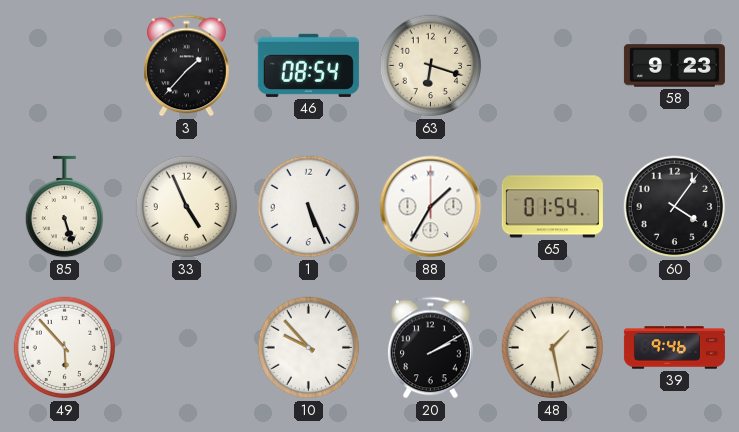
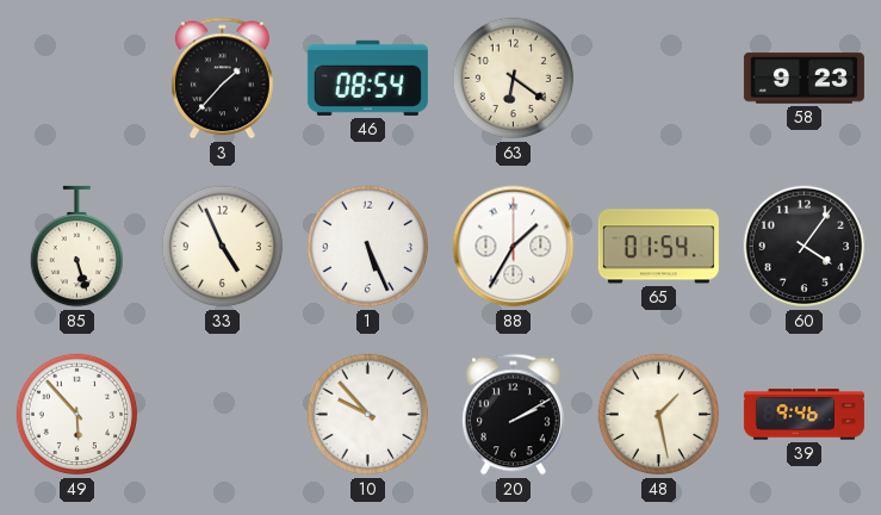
63: 6:18 -> 6:21
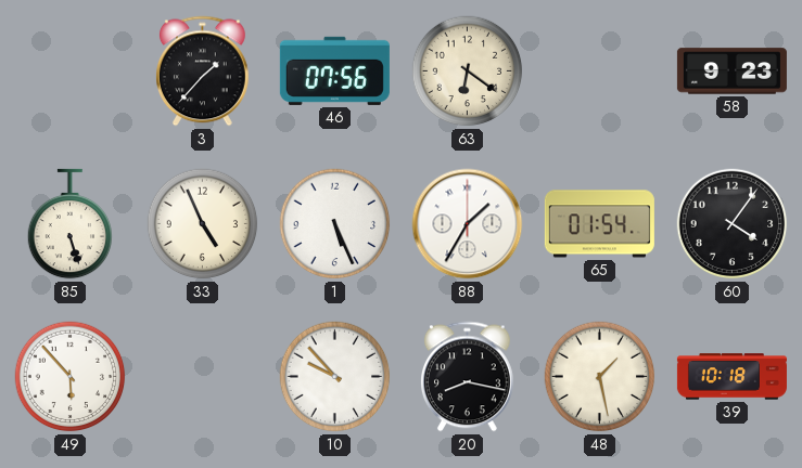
46: 08:54 -> 07:56
20: 2:10 -> 8:17
39: 9:46 -> 10:18
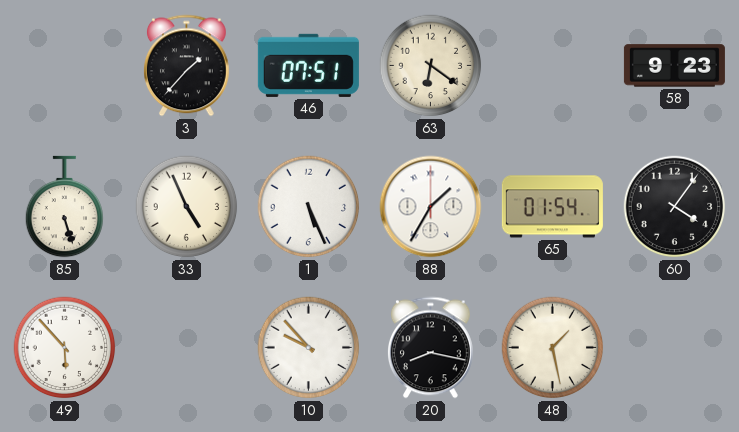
46: 07:56 -> 07:51
39: 10:18 -> none
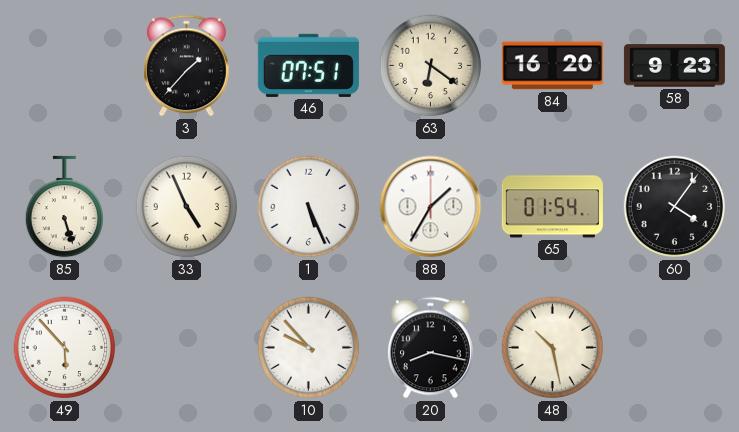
84: none -> 16:20
48: 1:28 -> 10:28
